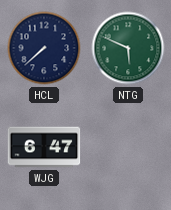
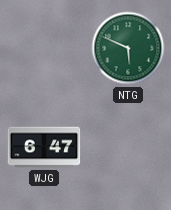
HCL: 7:38 -> none
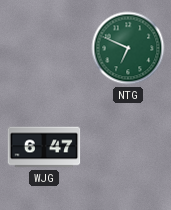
NTG: 5:49 -> 6:49
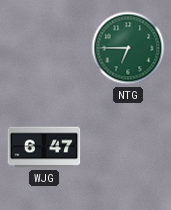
NTG: 6:49 -> 6:45
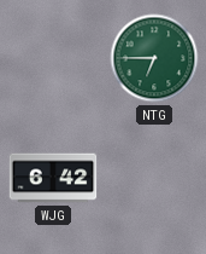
WJG: 6:47 -> 6:42
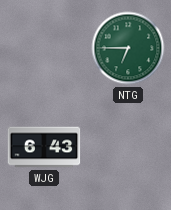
WJG: 6:42 -> 6:43
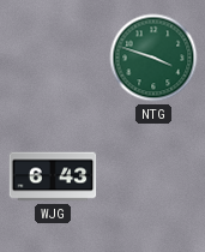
NTG: 6:45 -> 3:48
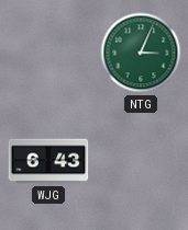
NTG: 3:48 -> 3:04
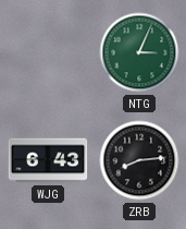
ZRB: none -> 8:14
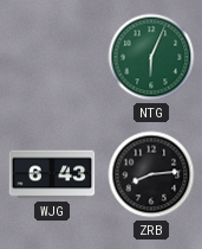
NTG: 3:04 -> 6:04
